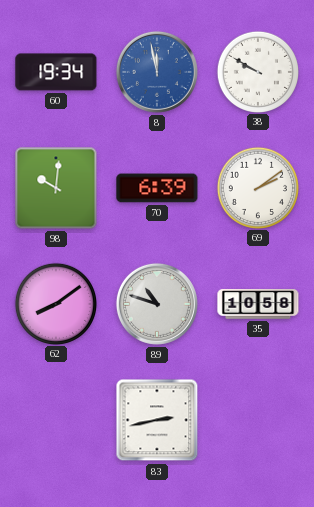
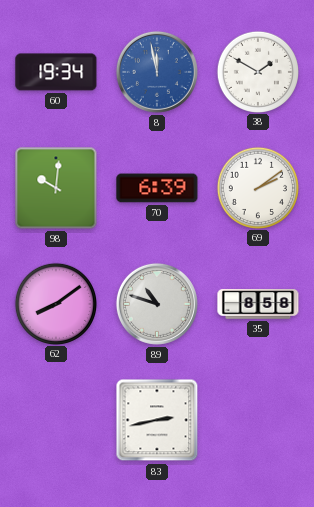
38: 9:50 -> 1:50
35: 10:58 -> 8:58
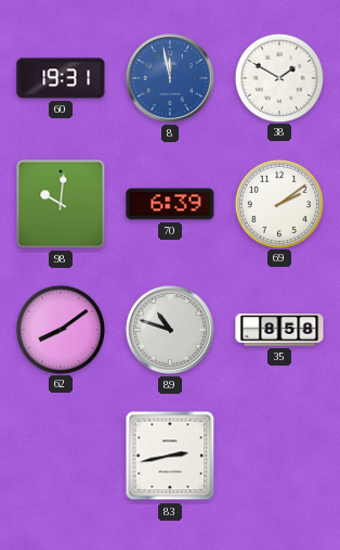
60: 19:34 -> 19:31
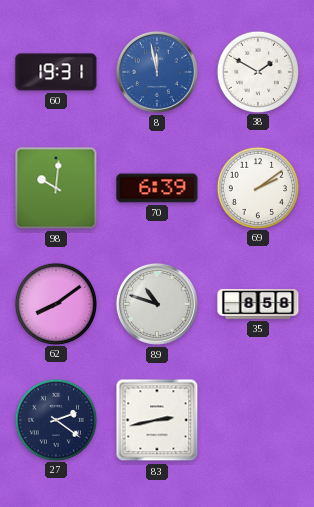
27: none -> 2:21
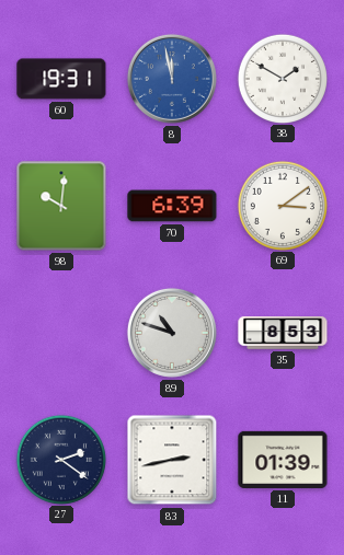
69: 2:09 -> 3:09
62: 8:09 -> none
35: 8:58 -> 8:53
11: none -> 01:39
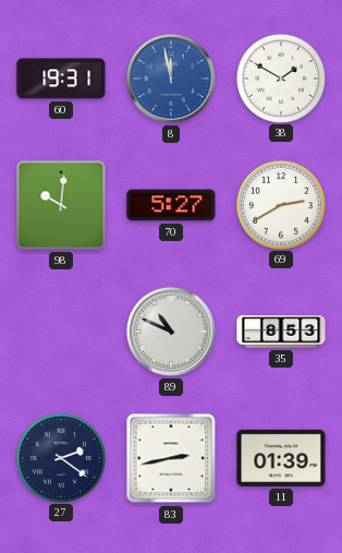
70: 6:39 -> 5:27
69: 3:09 -> 2:40
89: 10:48 -> 10:49
